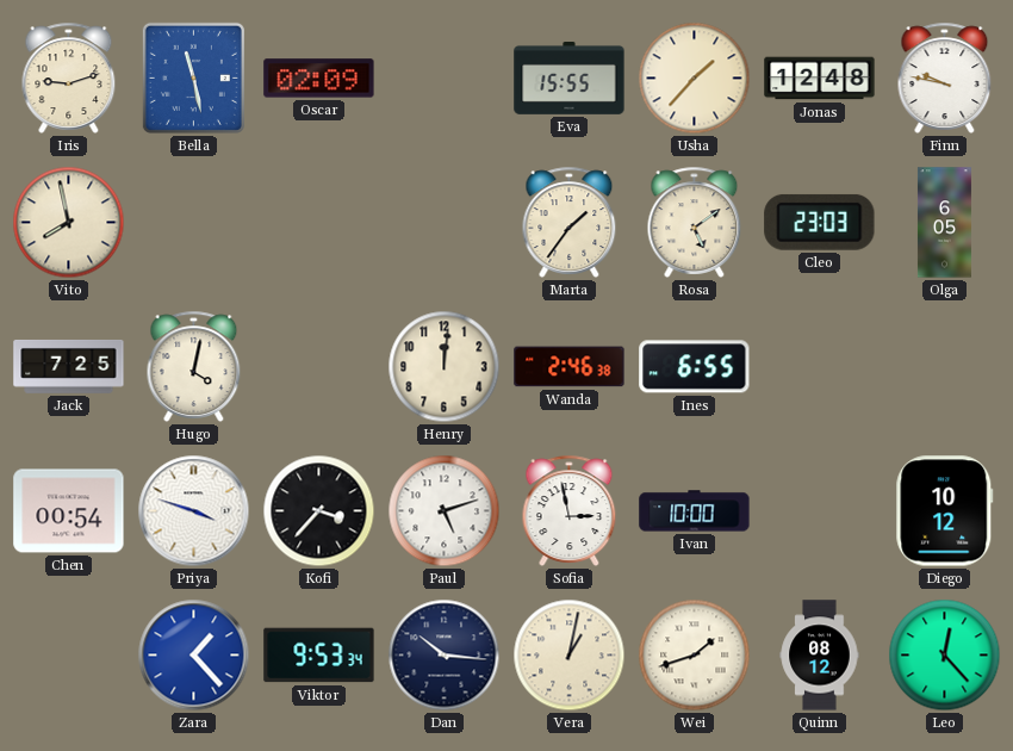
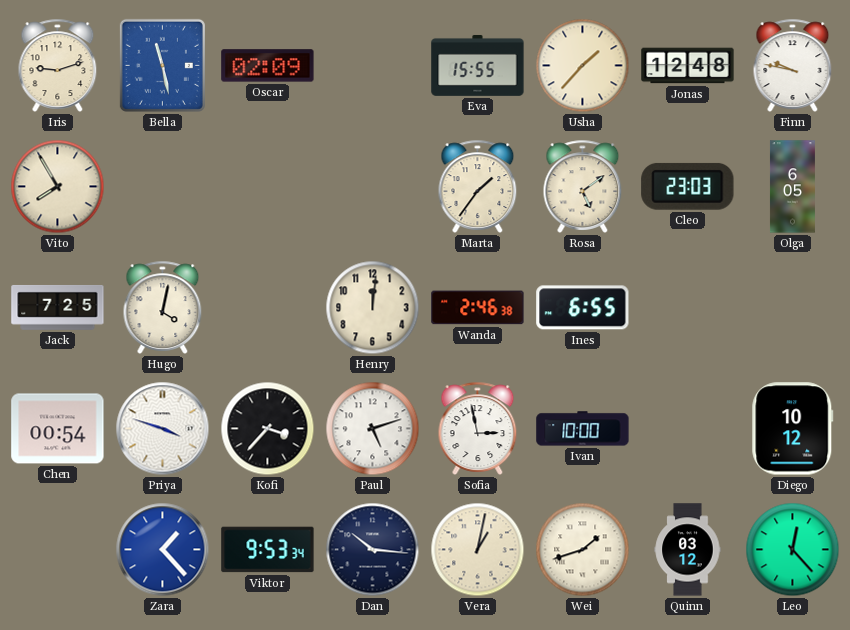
Vito: 7:58 -> 7:55
Quinn: 08:12 -> 03:12
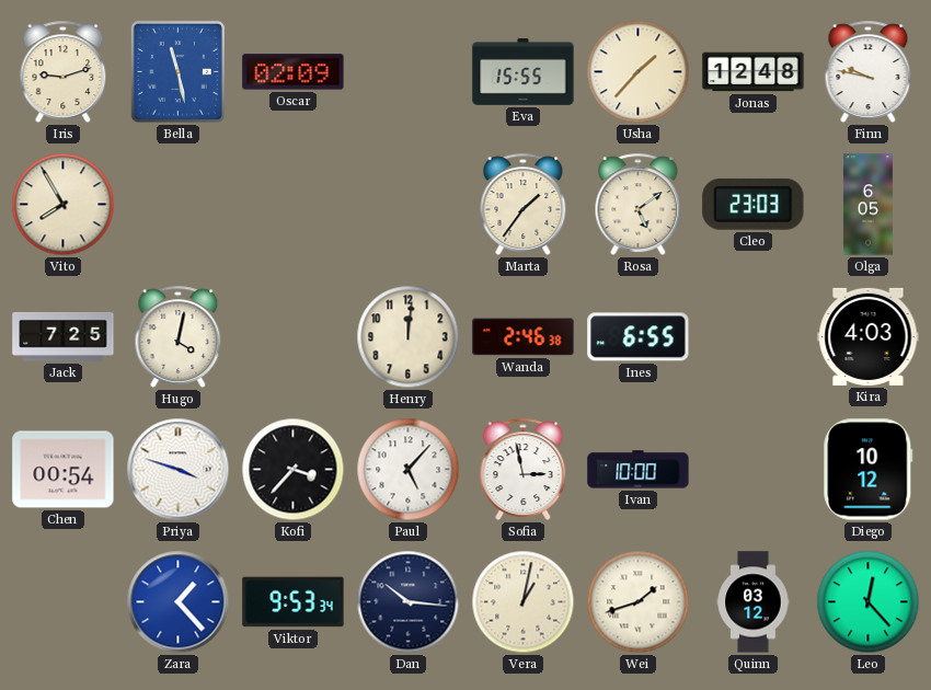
Kira: none -> 4:03
Paul: 5:12 -> 5:07
